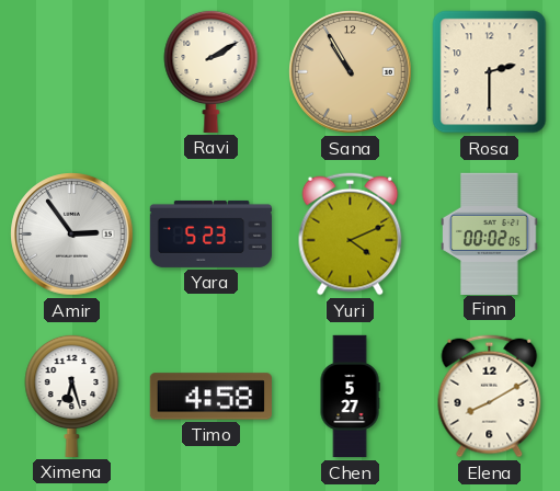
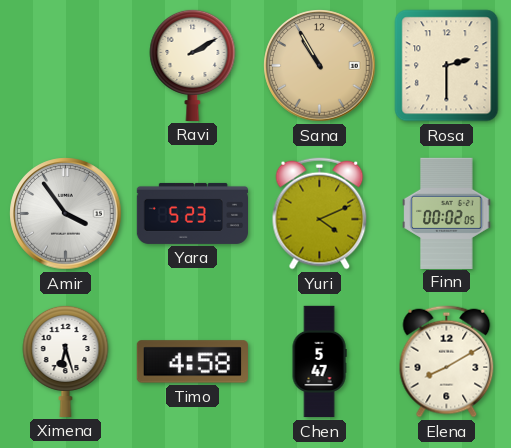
Amir: 2:54 -> 3:54
Chen: 5:27 -> 5:47
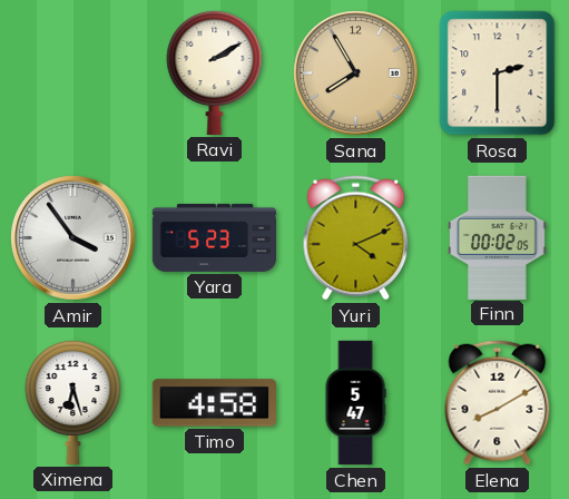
Sana: 10:55 -> 7:55
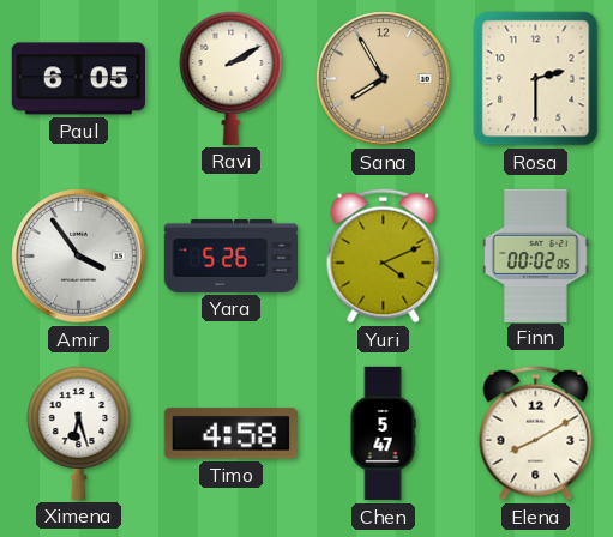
Paul: none -> 6:05
Yara: 5:23 -> 5:26
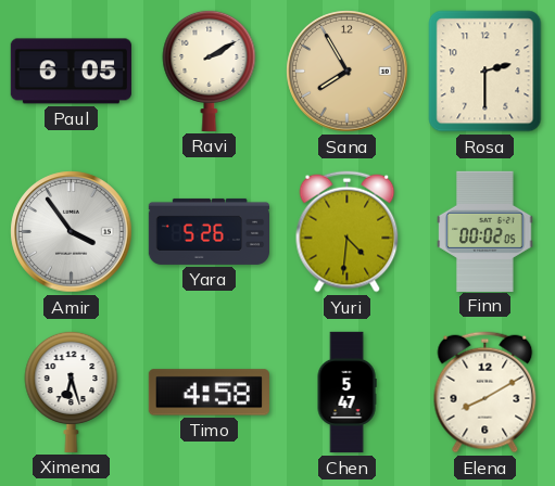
Yuri: 4:11 -> 4:31
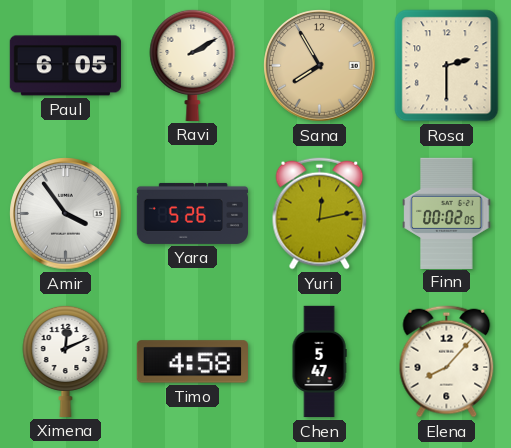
Yuri: 4:31 -> 12:13
Ximena: 6:27 -> 12:11
Elena: 8:10 -> 8:07
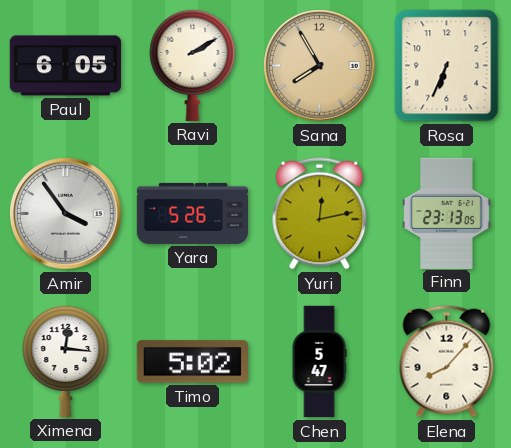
Rosa: 2:30 -> 6:34
Finn: 00:02 -> 23:13
Ximena: 12:11 -> 12:16
Timo: 4:58 -> 5:02
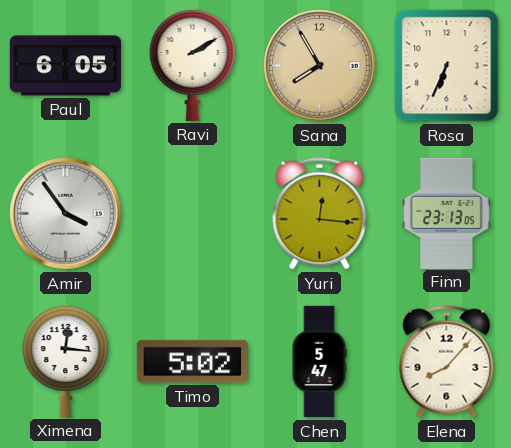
Yara: 5:26 -> none
Yuri: 12:13 -> 12:16
